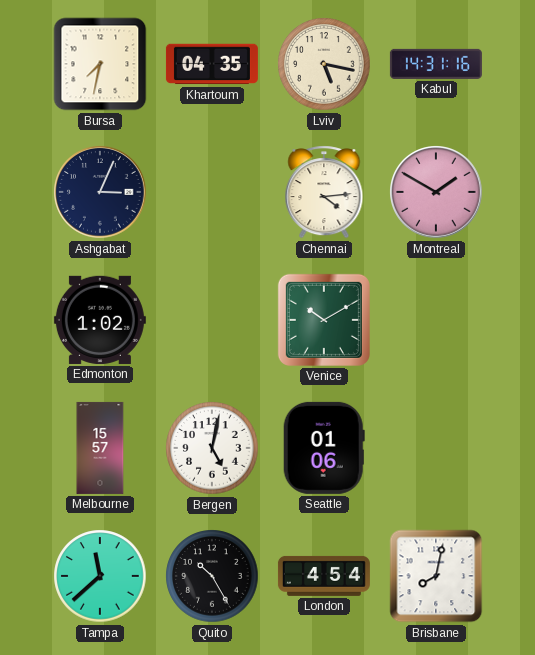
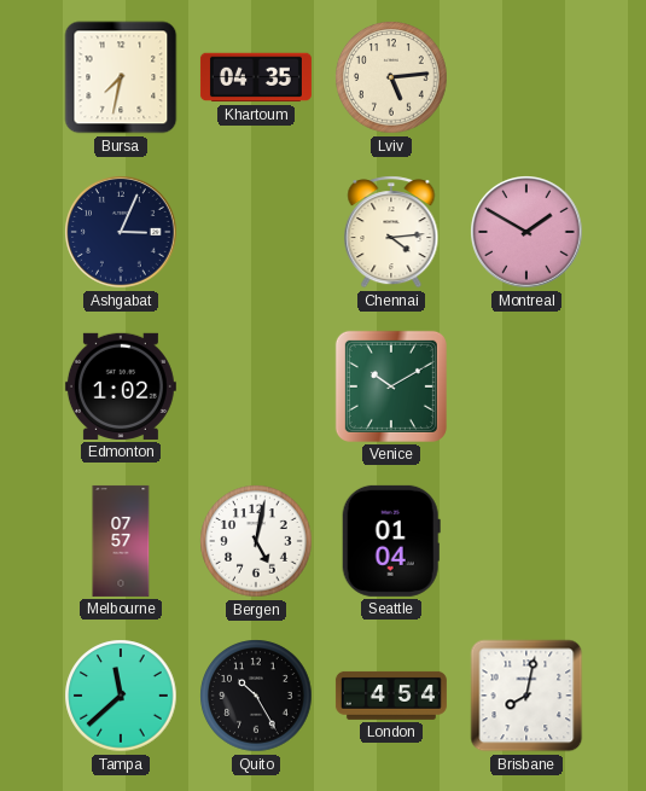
Lviv: 5:17 -> 5:14
Kabul: 14:31 -> none
Melbourne: 15:57 -> 07:57
Seattle: 01:06 -> 01:04
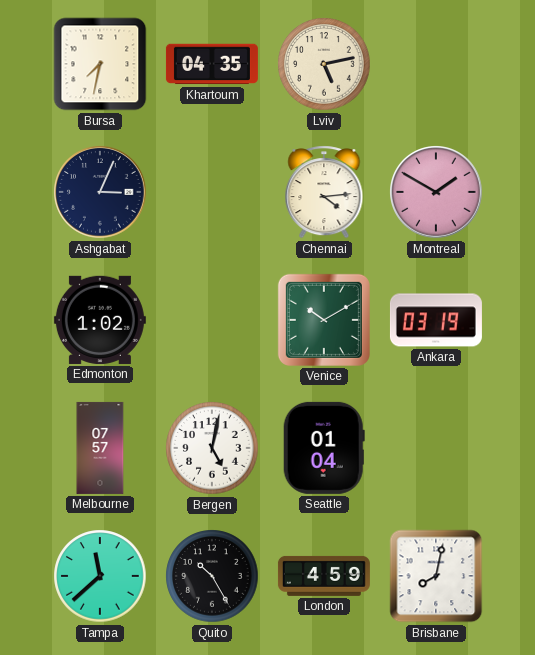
Lviv: 5:14 -> 5:13
Ankara: none -> 03:19
London: 4:54 -> 4:59
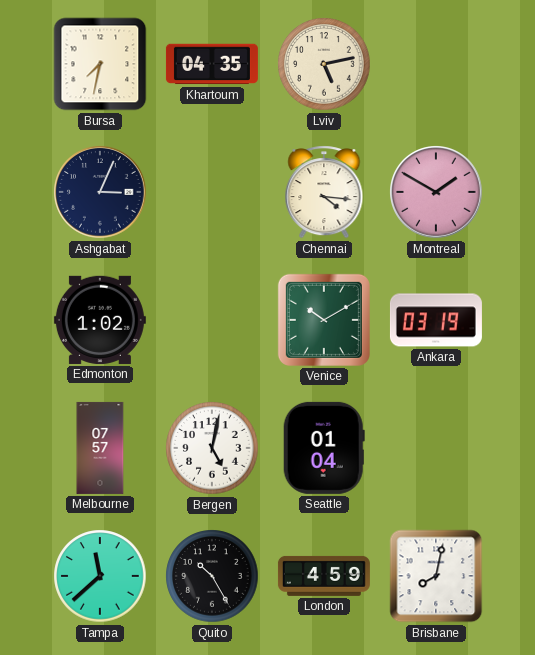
Chennai: 4:14 -> 4:16
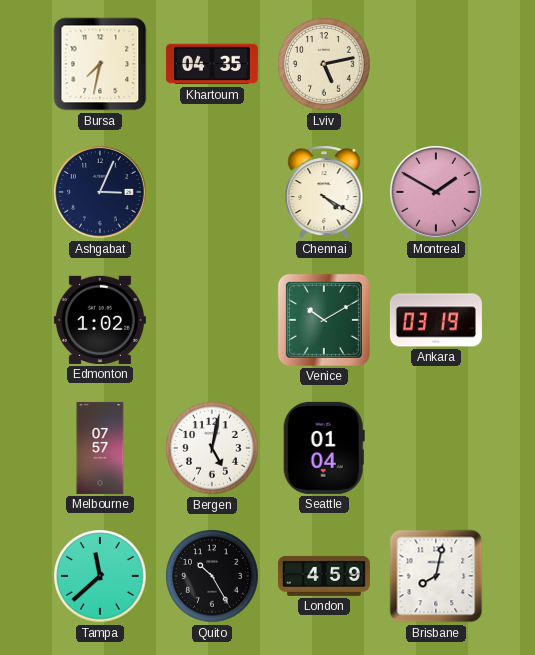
Chennai: 4:16 -> 4:20
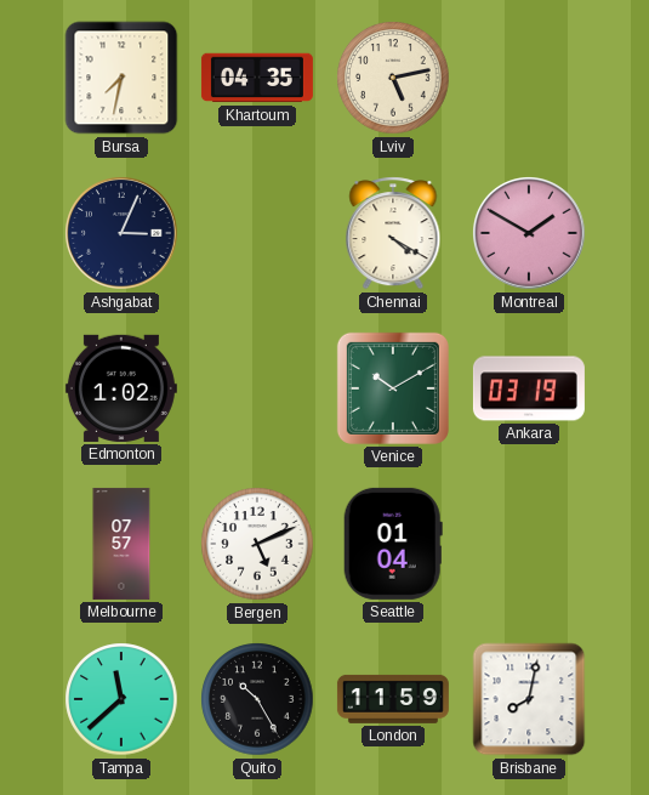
Bergen: 5:02 -> 5:11
London: 4:59 -> 11:59
